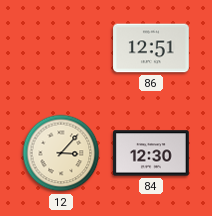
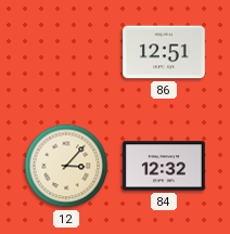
84: 12:30 -> 12:32
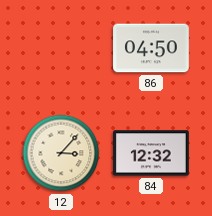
86: 12:51 -> 04:50
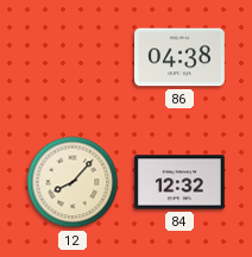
86: 04:50 -> 04:38
12: 3:07 -> 8:07
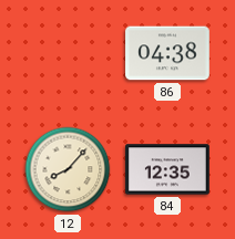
84: 12:32 -> 12:35
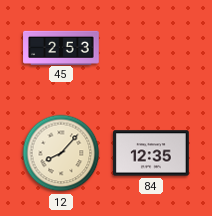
45: none -> 2:53
86: 04:38 -> none
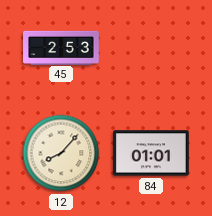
84: 12:35 -> 01:01
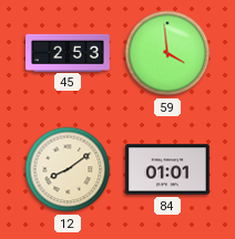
59: none -> 3:59
12: 8:07 -> 8:09
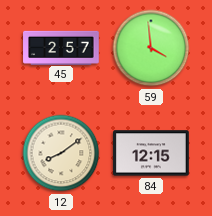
45: 2:53 -> 2:57
84: 01:01 -> 12:15
